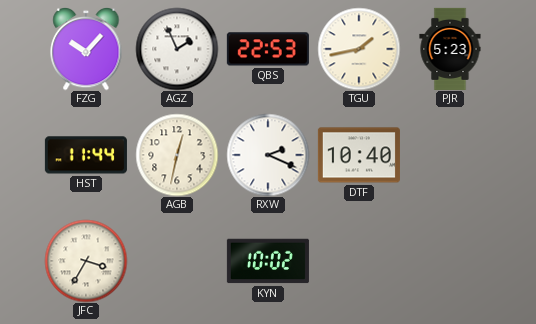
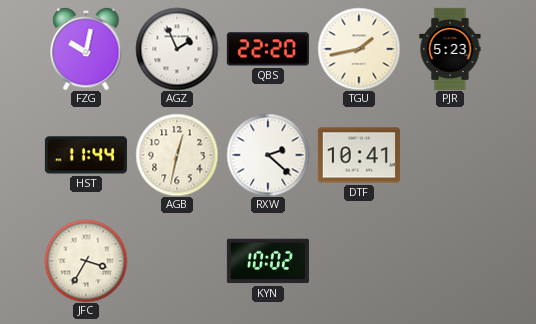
FZG: 10:07 -> 10:02
QBS: 22:53 -> 22:20
RXW: 2:19 -> 2:22
DTF: 10:40 -> 10:41
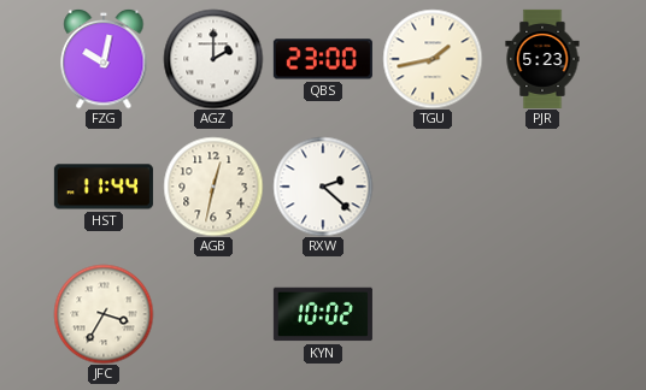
AGZ: 1:56 -> 2:00
QBS: 22:20 -> 23:00
DTF: 10:41 -> none
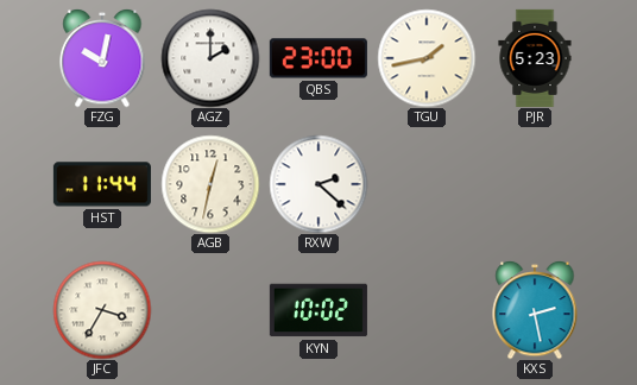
KXS: none -> 2:28
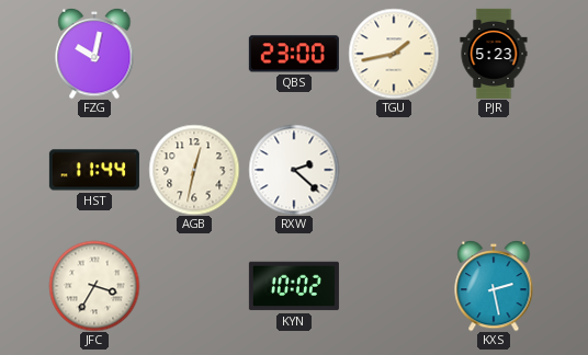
AGZ: 2:00 -> none
